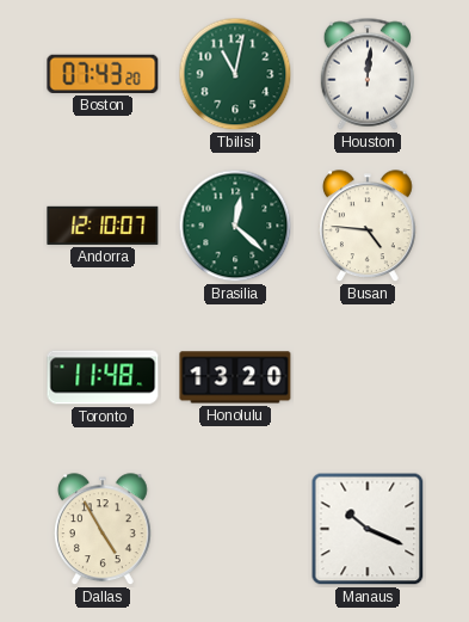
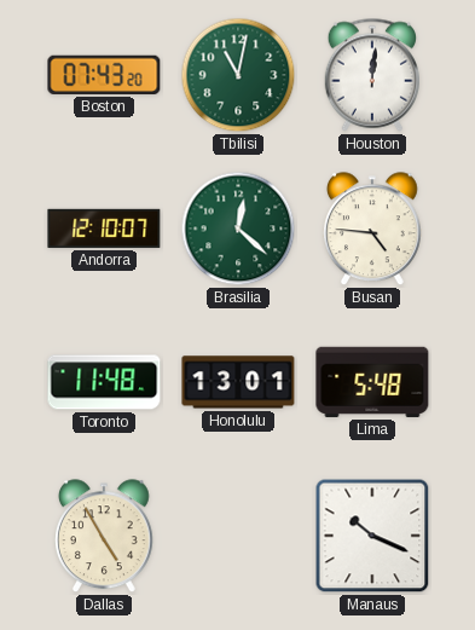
Honolulu: 13:20 -> 13:01
Lima: none -> 5:48
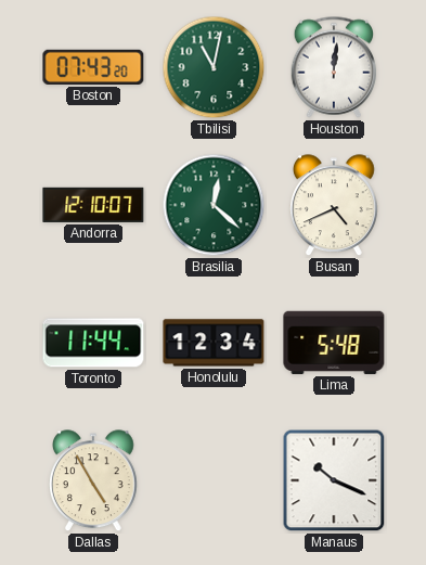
Busan: 4:46 -> 4:41
Toronto: 11:48 -> 11:44
Honolulu: 13:01 -> 12:34
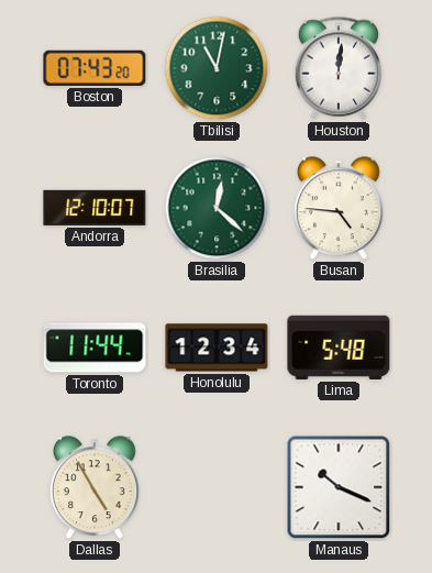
Busan: 4:41 -> 4:46
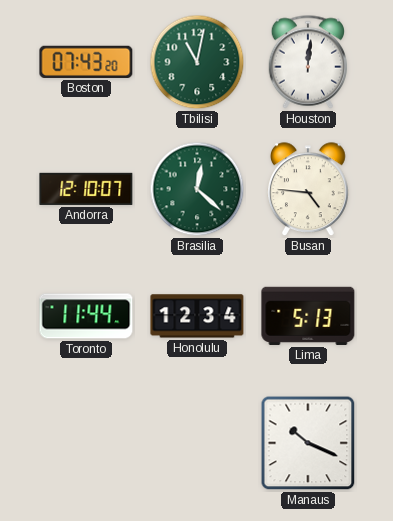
Lima: 5:48 -> 5:13
Dallas: 4:55 -> none
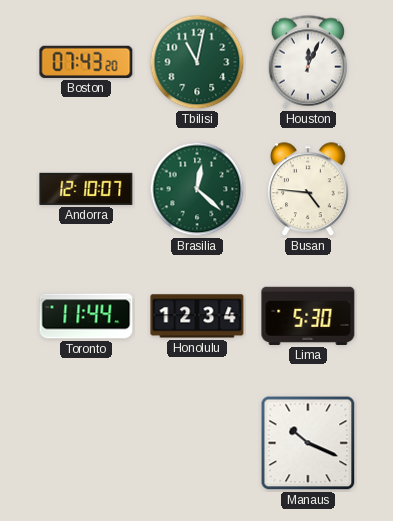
Houston: 12:01 -> 12:04
Lima: 5:13 -> 5:30
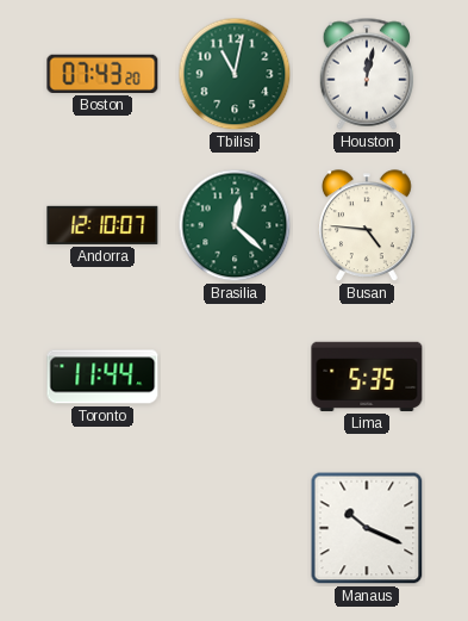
Houston: 12:04 -> 12:02
Honolulu: 12:34 -> none
Lima: 5:30 -> 5:35
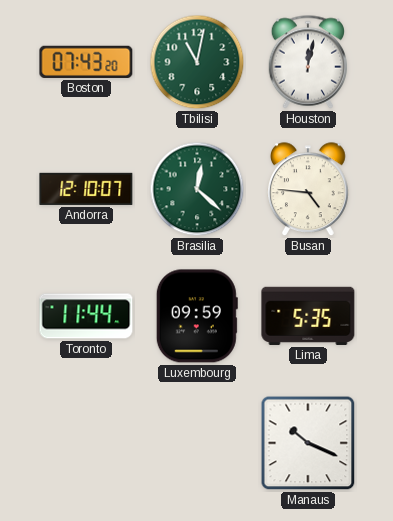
Luxembourg: none -> 09:59
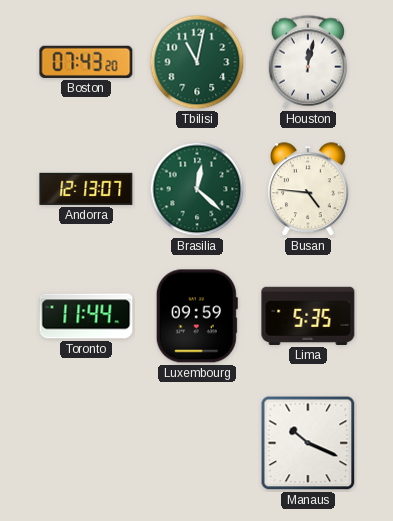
Andorra: 12:10 -> 12:13
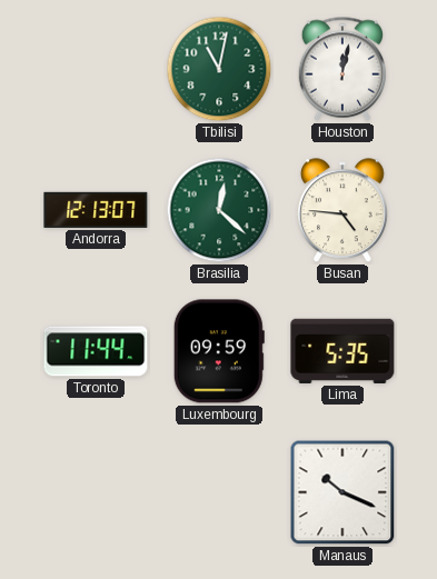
Boston: 07:43 -> none
